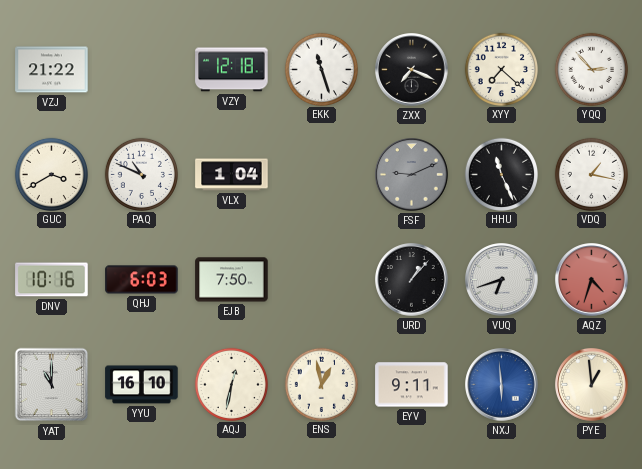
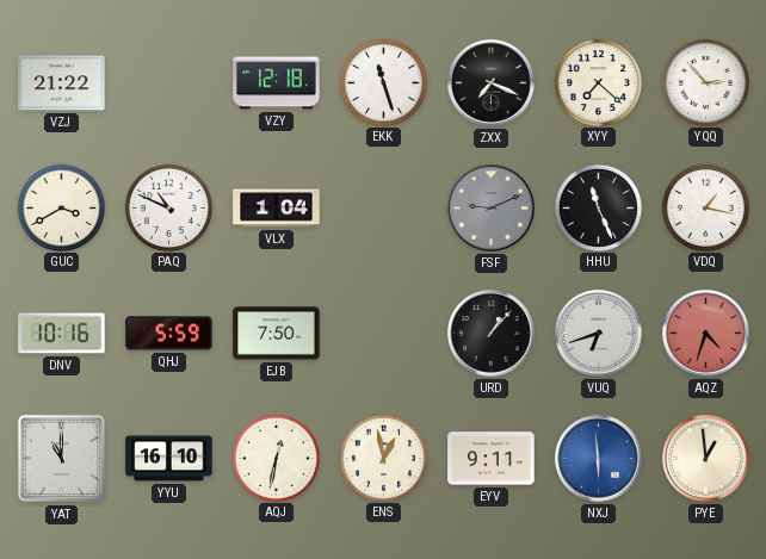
QHJ: 6:03 -> 5:59
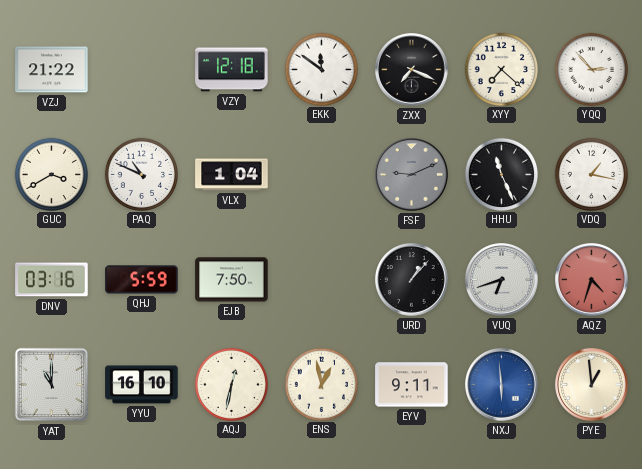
EKK: 11:27 -> 11:51
DNV: 10:16 -> 03:16
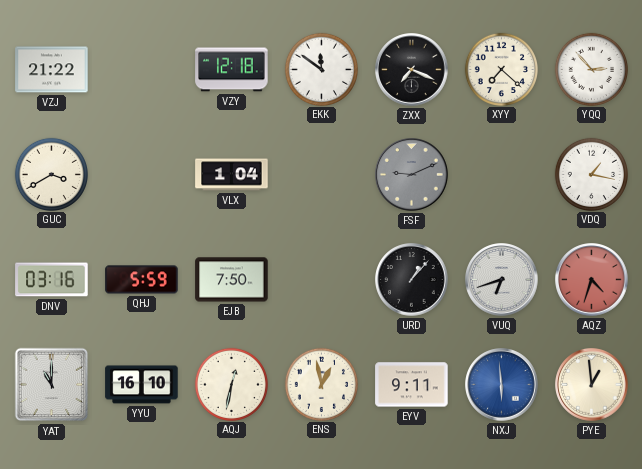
PAQ: 10:49 -> none
HHU: 11:26 -> none
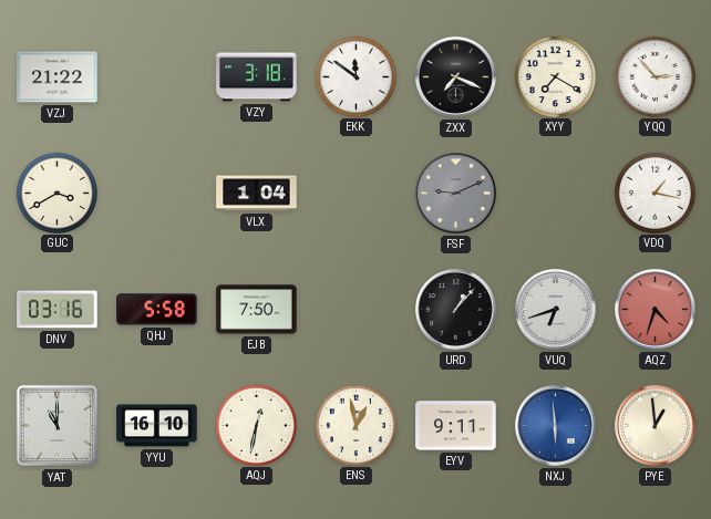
VZY: 12:18 -> 3:18
XYY: 7:22 -> 7:20
QHJ: 5:59 -> 5:58
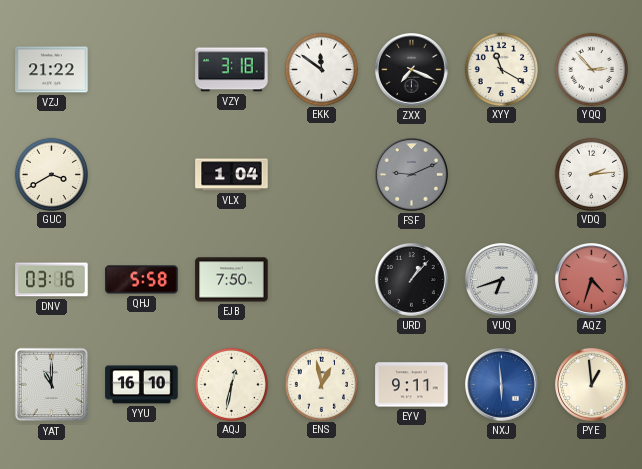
XYY: 7:20 -> 11:20
VDQ: 1:17 -> 2:14
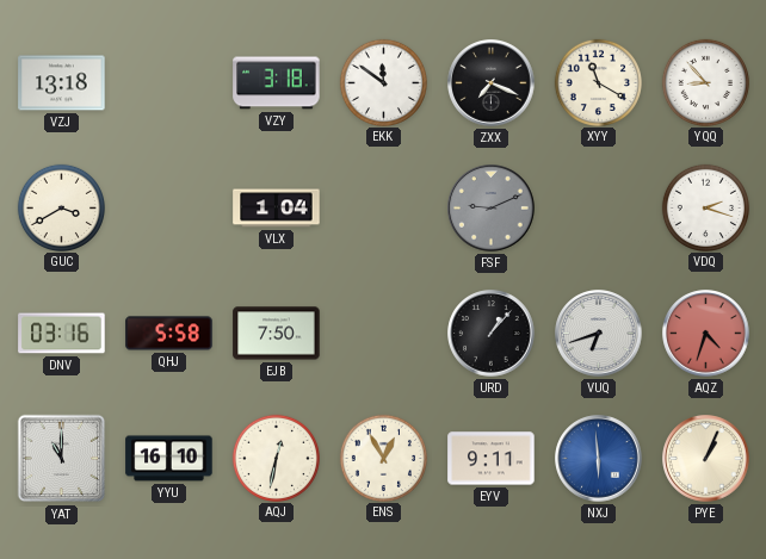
VZJ: 21:22 -> 13:18
YQQ: 2:53 -> 8:53
VDQ: 2:14 -> 2:18
ENS: 12:58 -> 12:55
PYE: 12:59 -> 1:04
